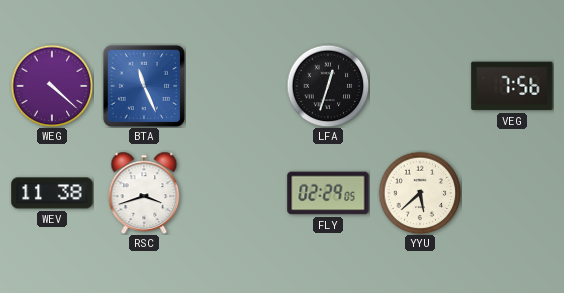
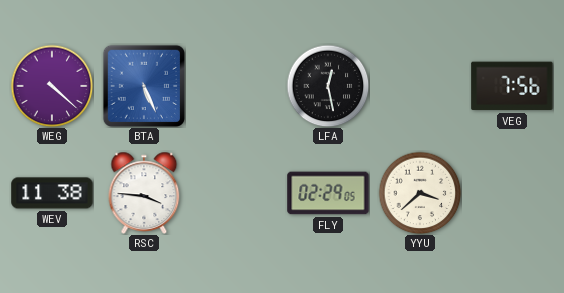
BTA: 11:26 -> 5:26
LFA: 12:33 -> 12:28
RSC: 3:42 -> 3:46
YYU: 5:38 -> 3:38
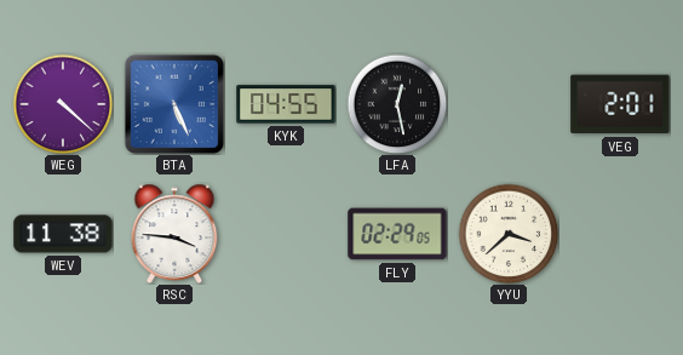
KYK: none -> 04:55
VEG: 7:56 -> 2:01
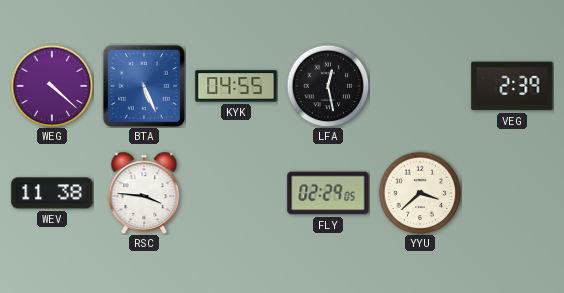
VEG: 2:01 -> 2:39
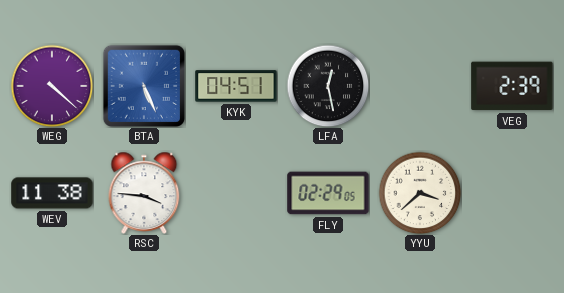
KYK: 04:55 -> 04:51
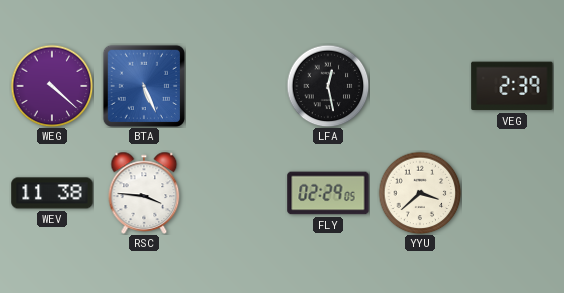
KYK: 04:51 -> none
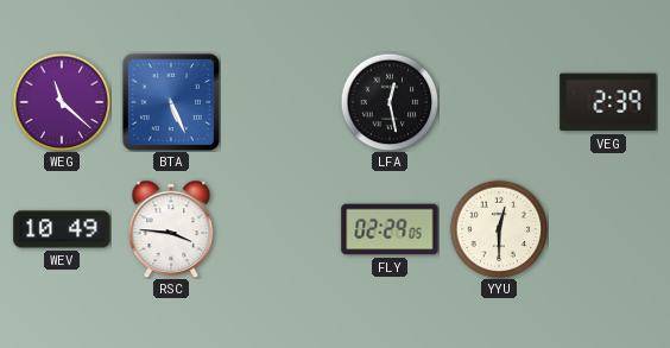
WEG: 4:22 -> 11:22
WEV: 11:38 -> 10:49
YYU: 3:38 -> 12:30
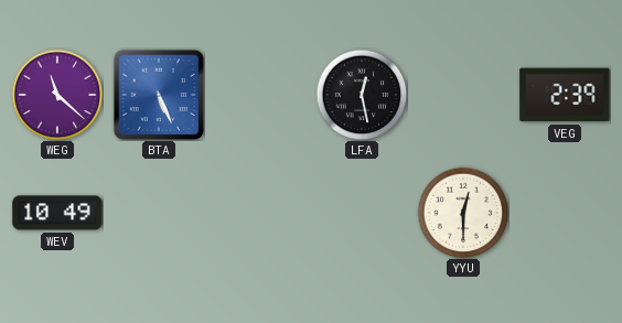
RSC: 3:46 -> none
FLY: 02:29 -> none
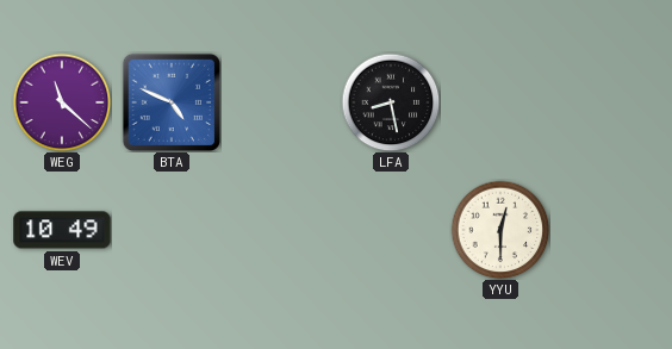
BTA: 5:26 -> 4:49
LFA: 12:28 -> 8:28
VEG: 2:39 -> none
